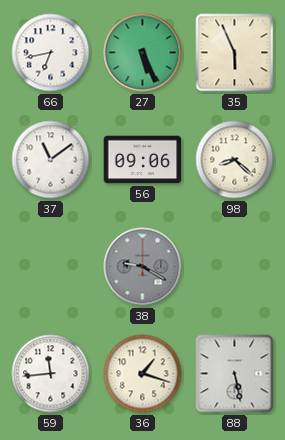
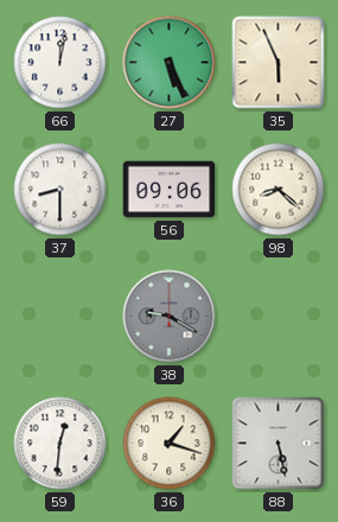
66: 6:43 -> 12:02
37: 11:09 -> 8:30
59: 11:44 -> 12:31
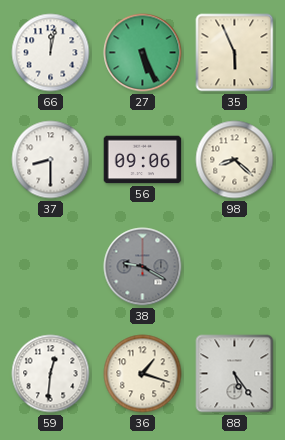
88: 5:28 -> 5:24
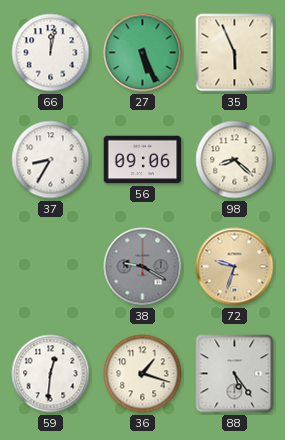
37: 8:30 -> 8:35
72: none -> 9:33
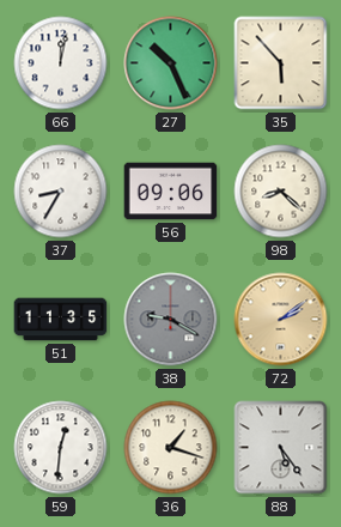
27: 5:26 -> 10:26
35: 5:56 -> 5:53
51: none -> 11:35
72: 9:33 -> 2:09
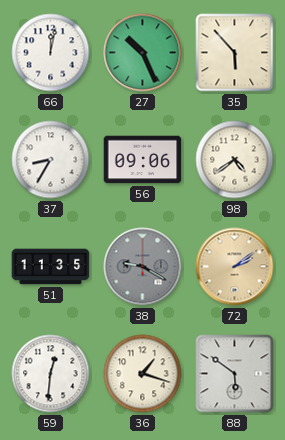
98: 8:22 -> 4:39
88: 5:24 -> 5:51
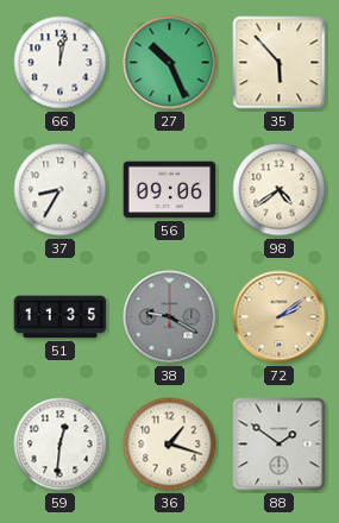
88: 5:51 -> 1:51
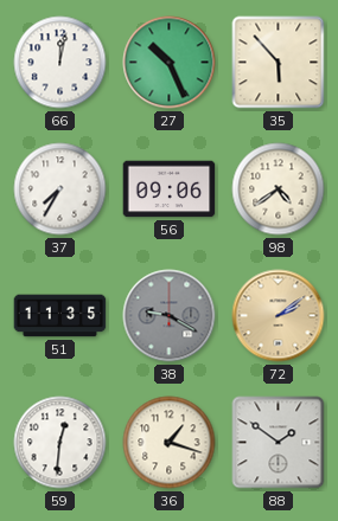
37: 8:35 -> 7:35
